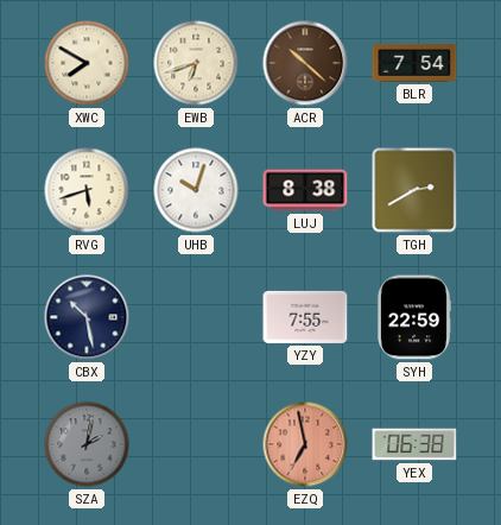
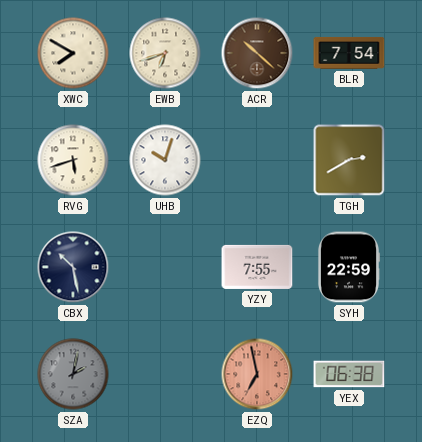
LUJ: 8:38 -> none
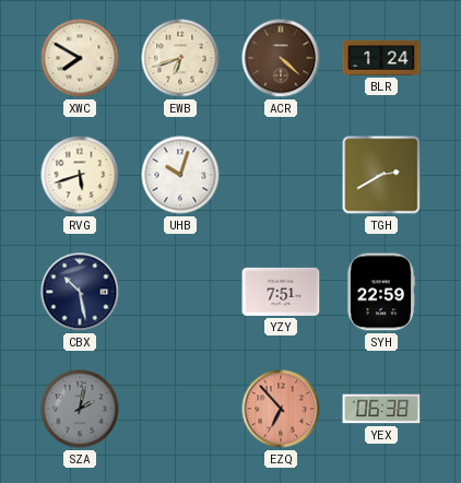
ACR: 10:22 -> 4:22
BLR: 7:54 -> 1:24
YZY: 7:55 -> 7:51
EZQ: 6:58 -> 6:53
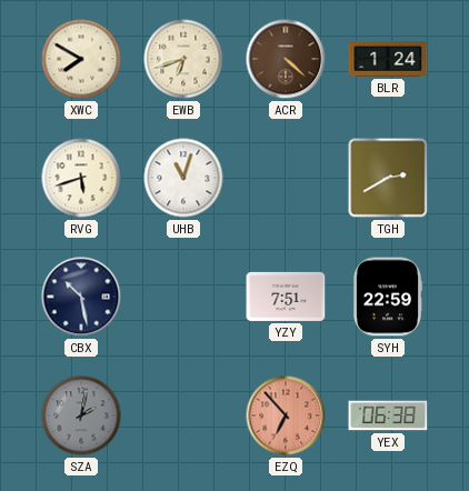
UHB: 10:03 -> 11:03
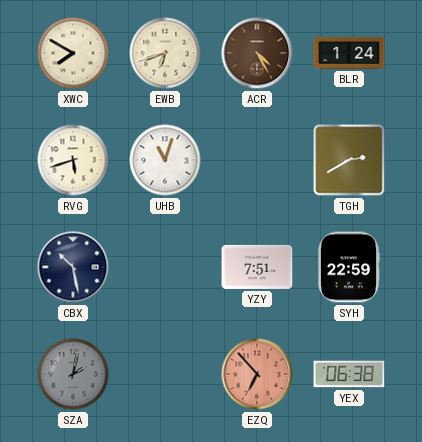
ACR: 4:22 -> 4:25
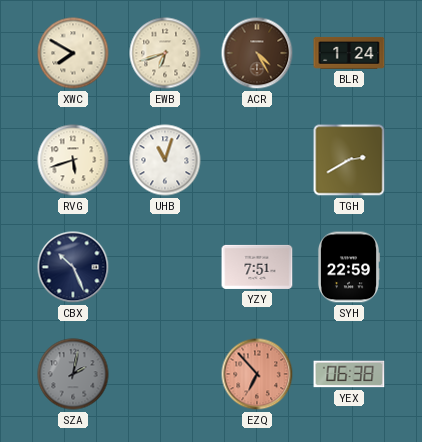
CBX: 10:28 -> 10:26
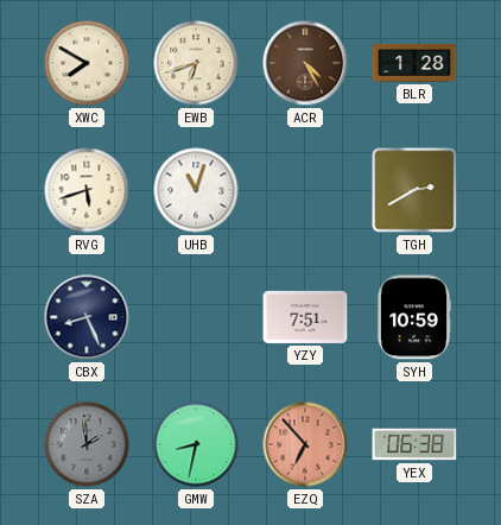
BLR: 1:24 -> 1:28
CBX: 10:26 -> 8:26
SYH: 22:59 -> 10:59
SZA: 2:02 -> 1:59
GMW: none -> 8:32
